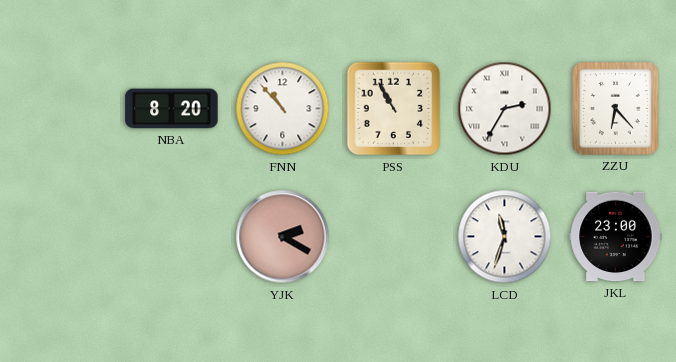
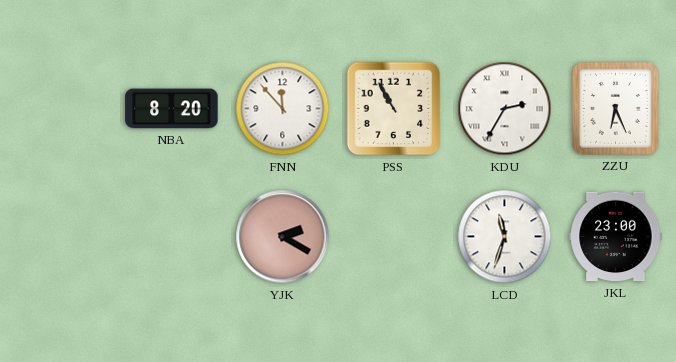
FNN: 10:53 -> 11:53
ZZU: 6:23 -> 6:26
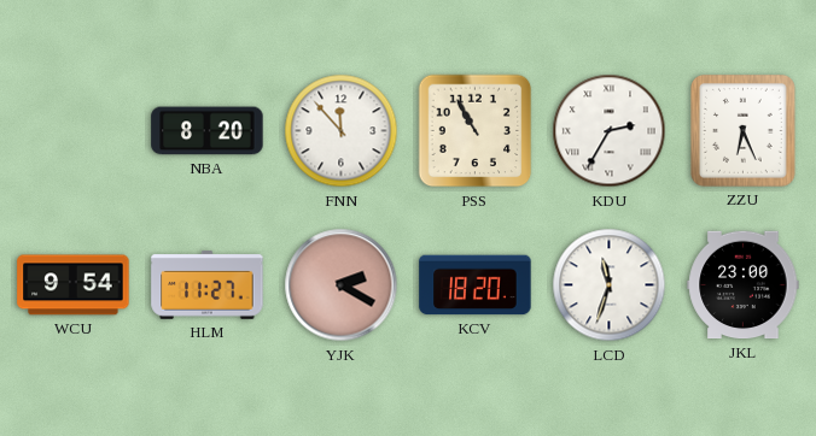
WCU: none -> 9:54
HLM: none -> 11:27
KCV: none -> 18:20
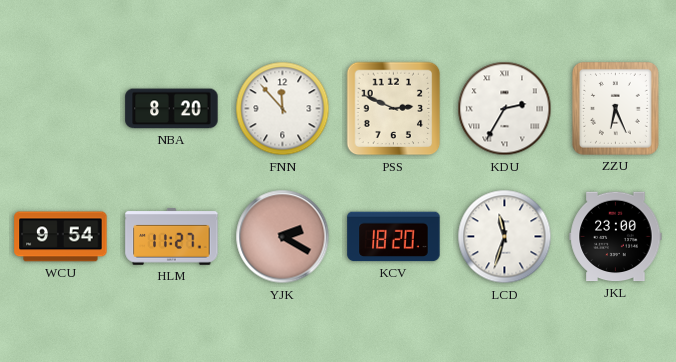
PSS: 10:55 -> 2:49
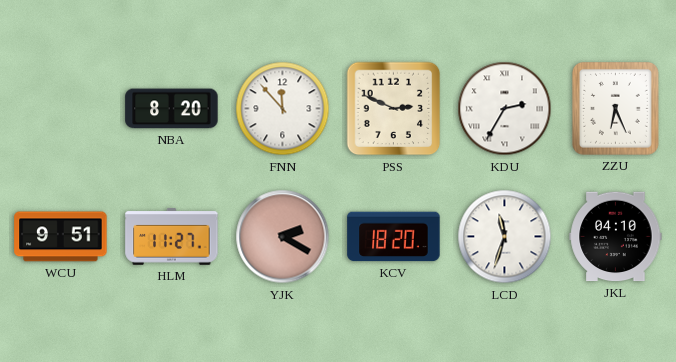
WCU: 9:54 -> 9:51
JKL: 23:00 -> 04:10
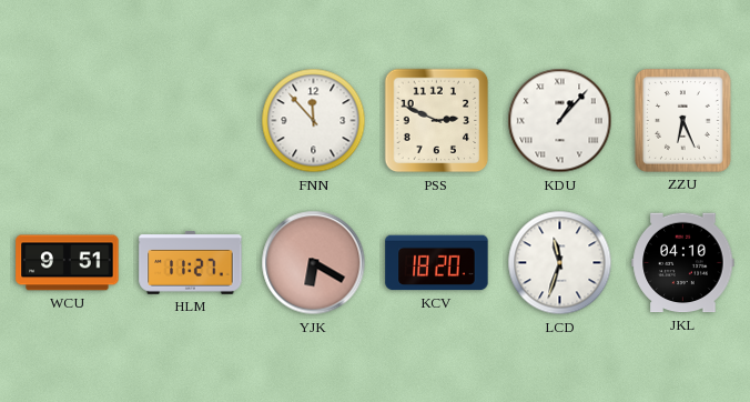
NBA: 8:20 -> none
KDU: 2:35 -> 1:07
YJK: 2:20 -> 6:20
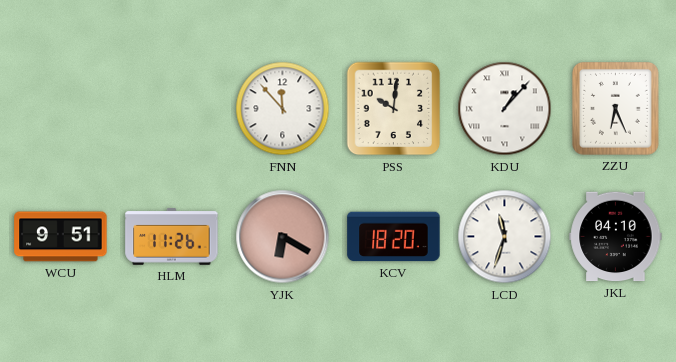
PSS: 2:49 -> 10:01
HLM: 11:27 -> 11:26
